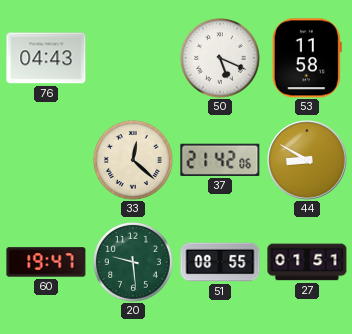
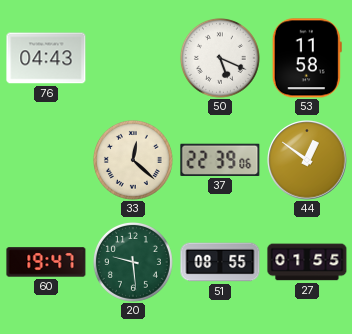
37: 21:42 -> 22:39
44: 8:50 -> 12:51
27: 01:51 -> 01:55
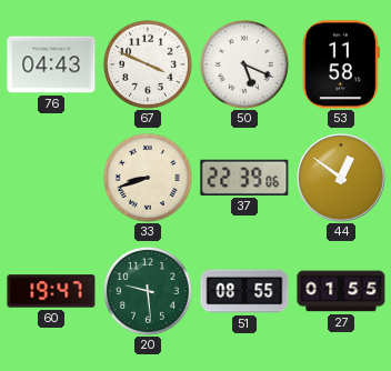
67: none -> 3:49
33: 12:22 -> 8:42
